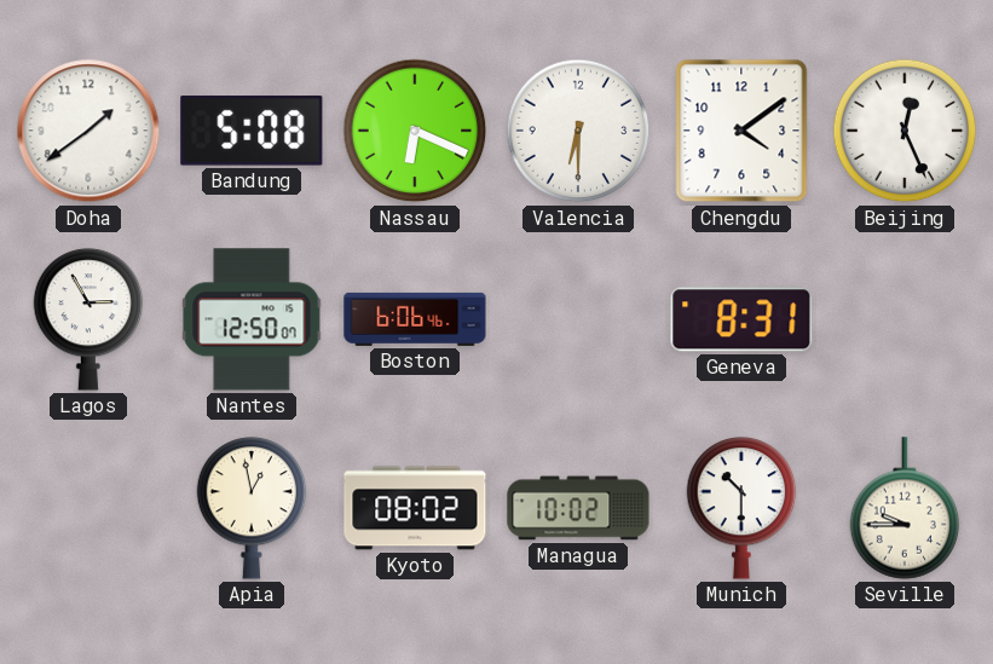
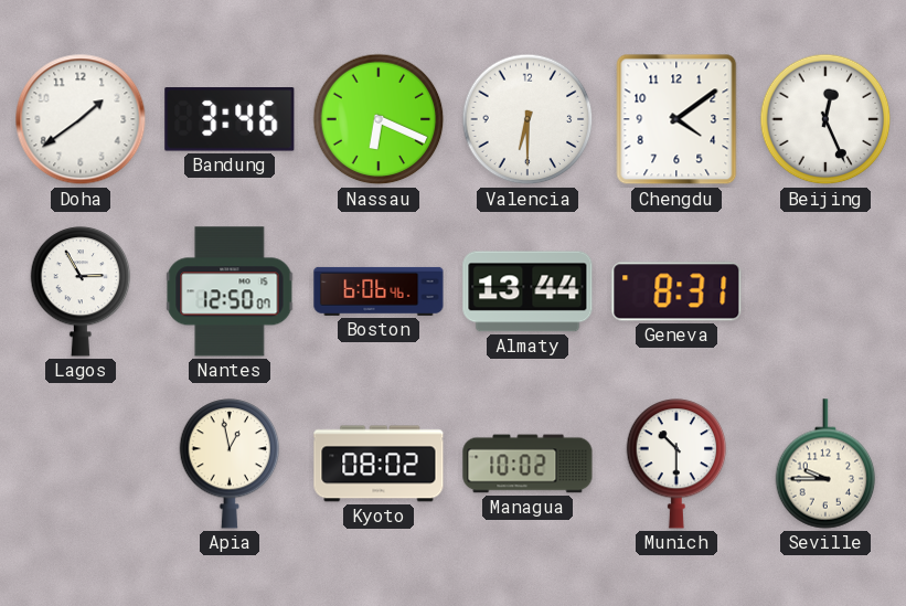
Bandung: 5:08 -> 3:46
Almaty: none -> 13:44
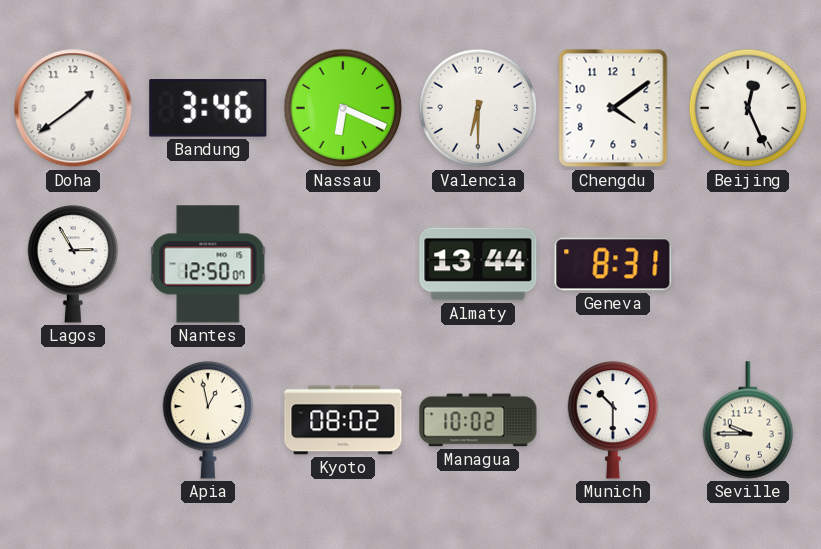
Boston: 6:06 -> none
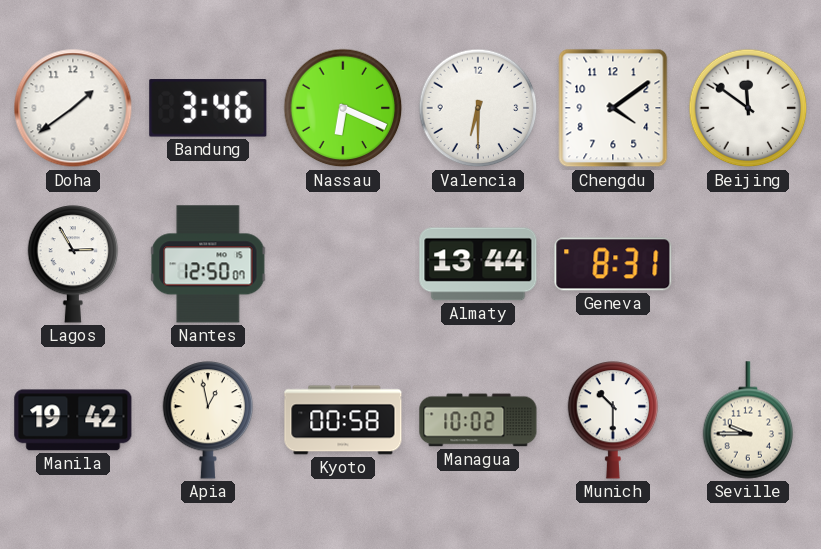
Beijing: 12:26 -> 11:51
Manila: none -> 19:42
Kyoto: 08:02 -> 00:58
